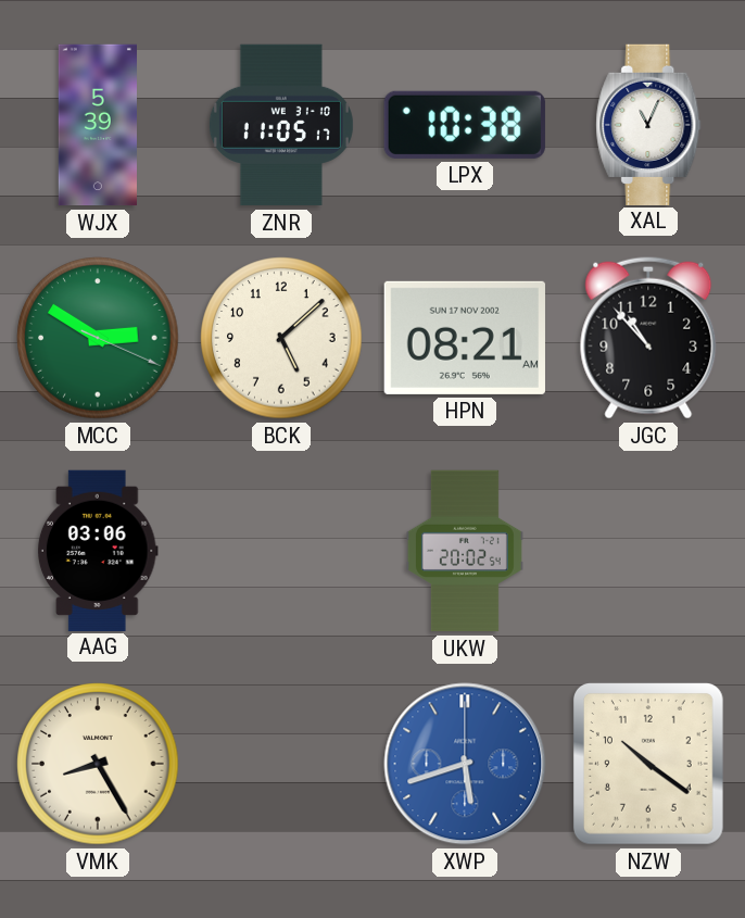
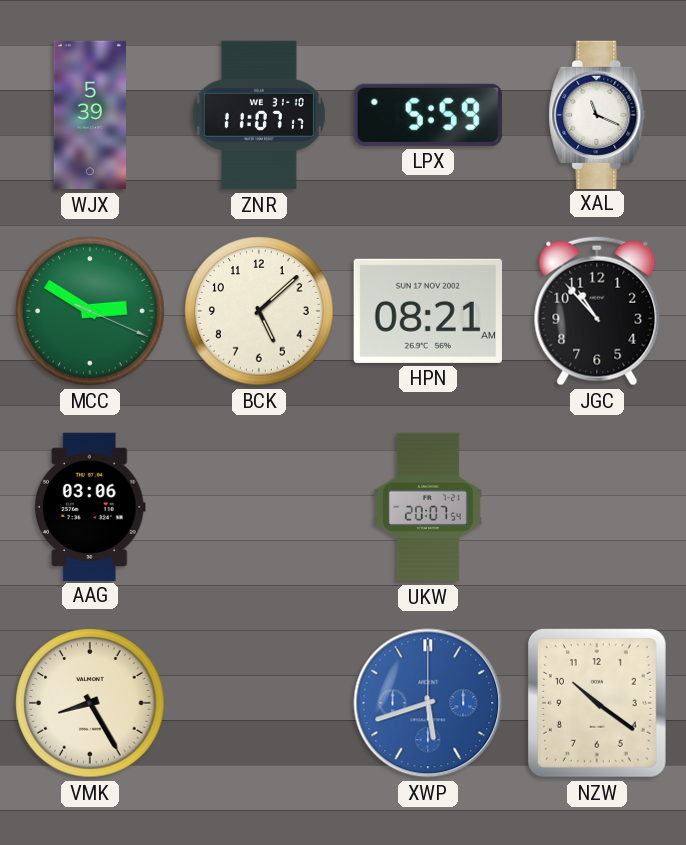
ZNR: 11:05 -> 11:07
LPX: 10:38 -> 5:59
XAL: 11:04 -> 11:19
UKW: 20:02 -> 20:07
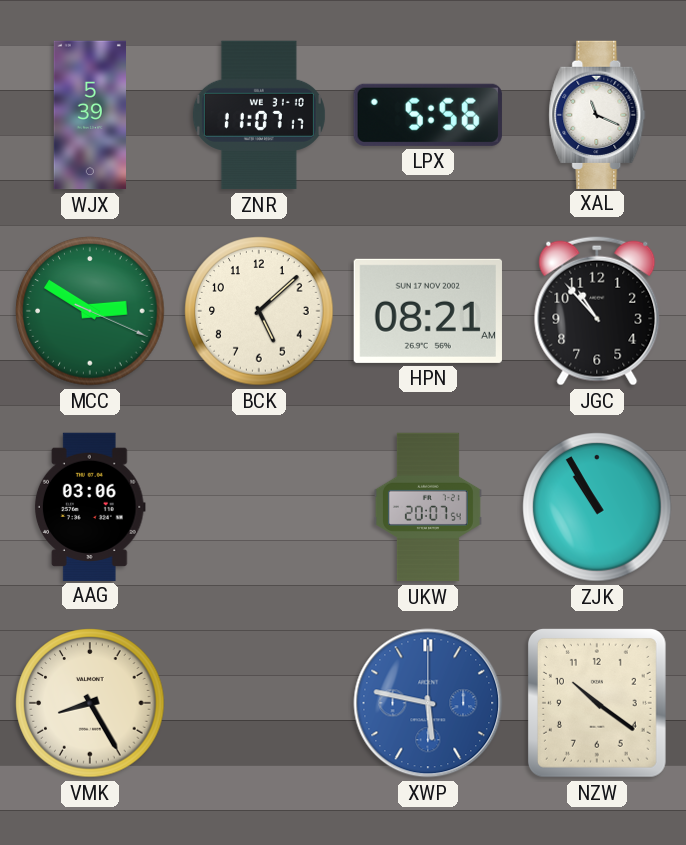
LPX: 5:59 -> 5:56
ZJK: none -> 10:55
XWP: 5:42 -> 5:47
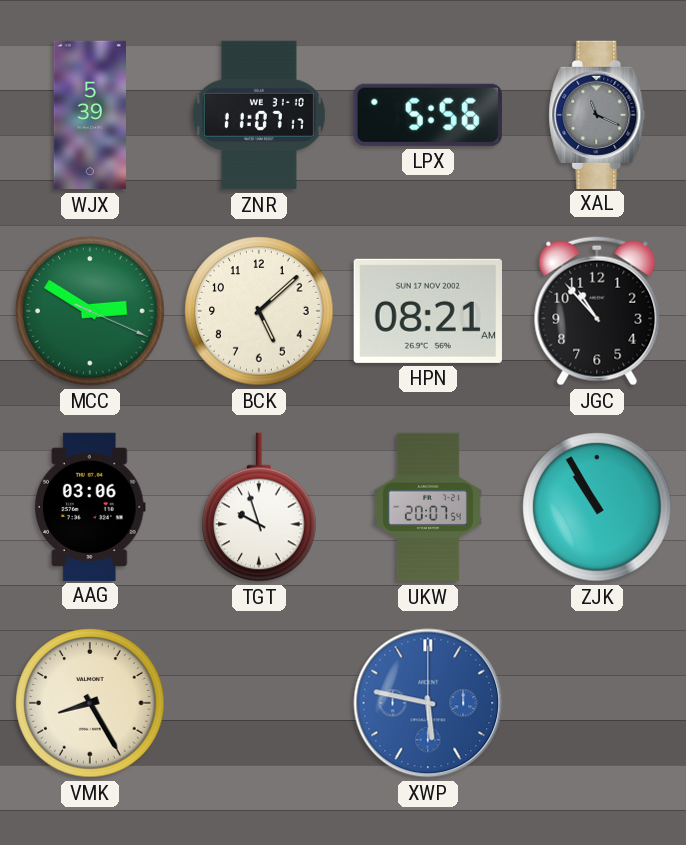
XAL dial: white -> grey
TGT: none -> 9:57
NZW: 10:21 -> none
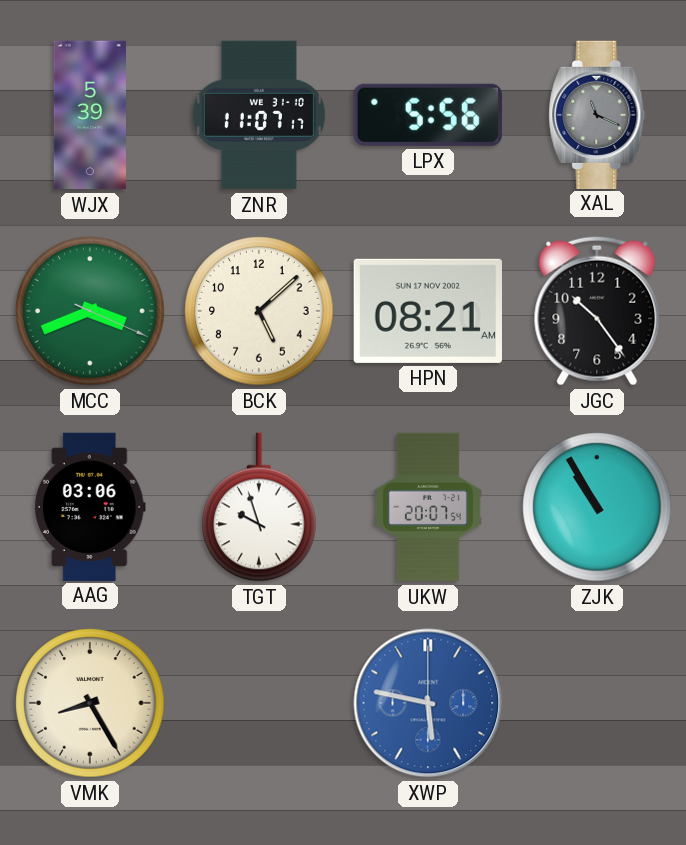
MCC: 2:50 -> 3:41
JGC: 10:53 -> 10:24
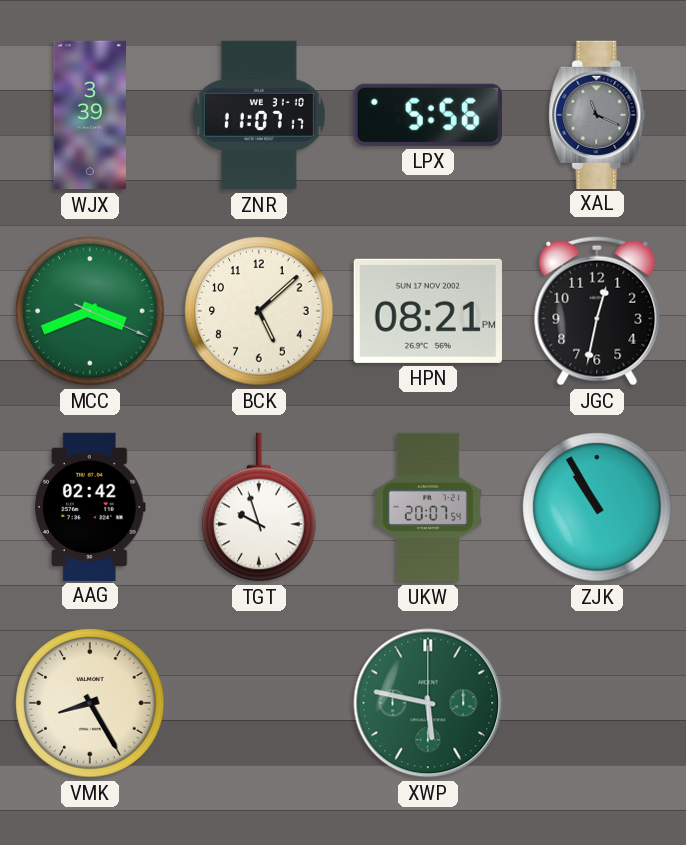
WJX: 5:39 -> 3:39
HPN: 08:21 AM -> 08:21 PM
JGC: 10:24 -> 12:32
AAG: 03:06 -> 02:42
XWP dial: blue -> green
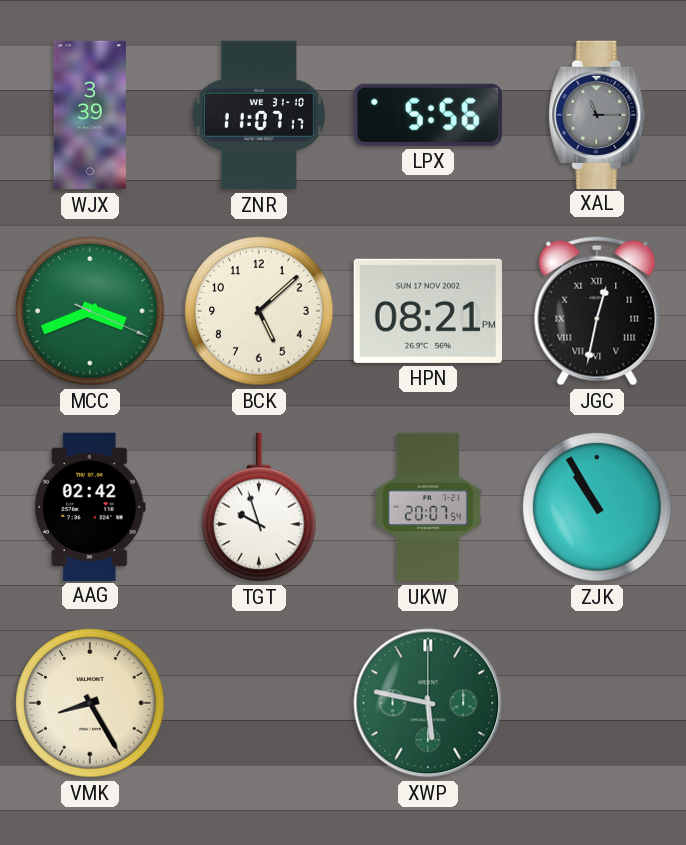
XAL: 11:19 -> 11:15
JGC numerals: Arabic -> Roman
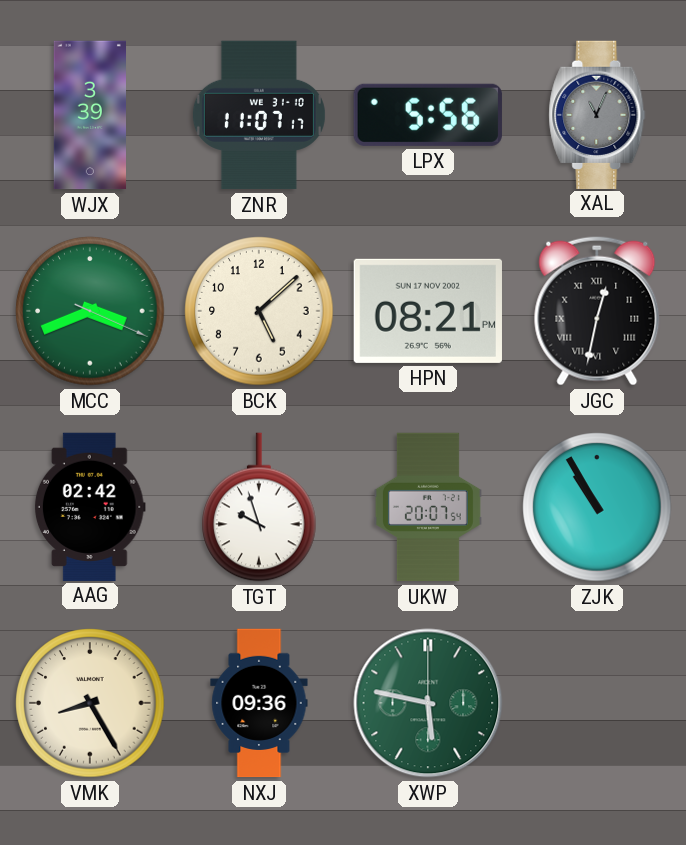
XAL: 11:15 -> 11:04
NXJ: none -> 09:36
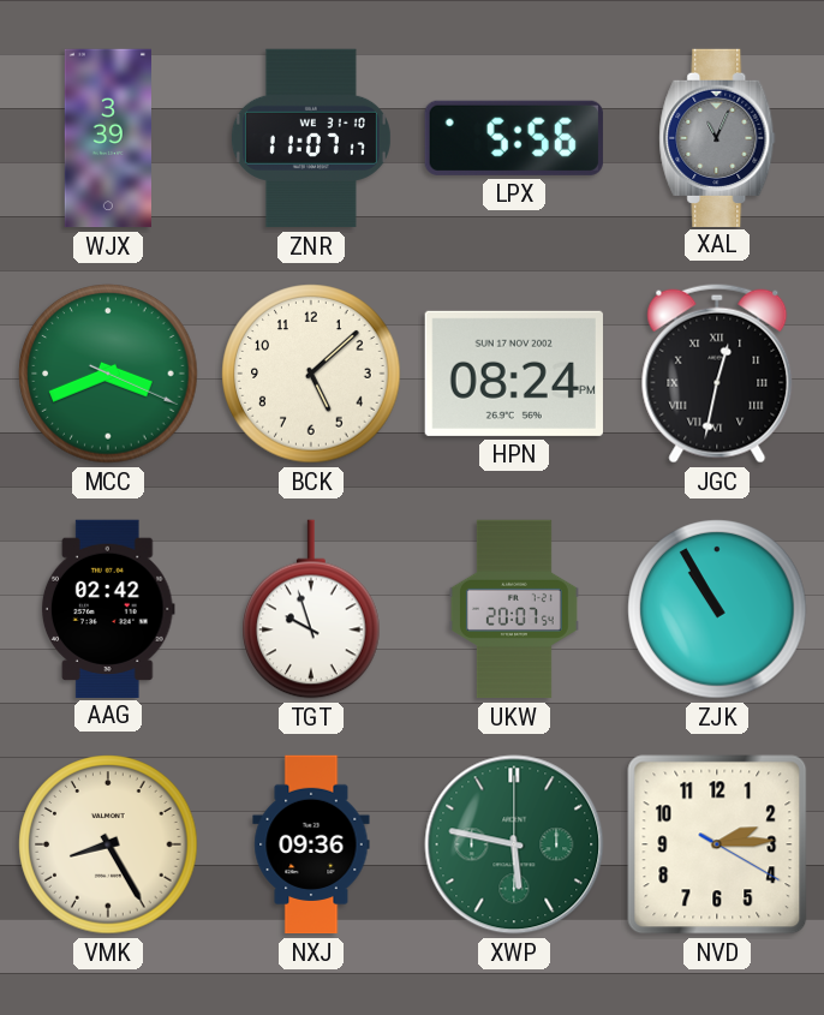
HPN: 08:21 -> 08:24
NVD: none -> 2:14
